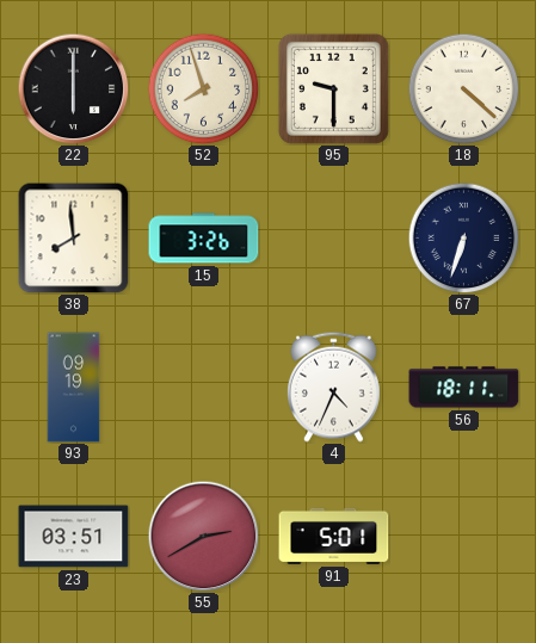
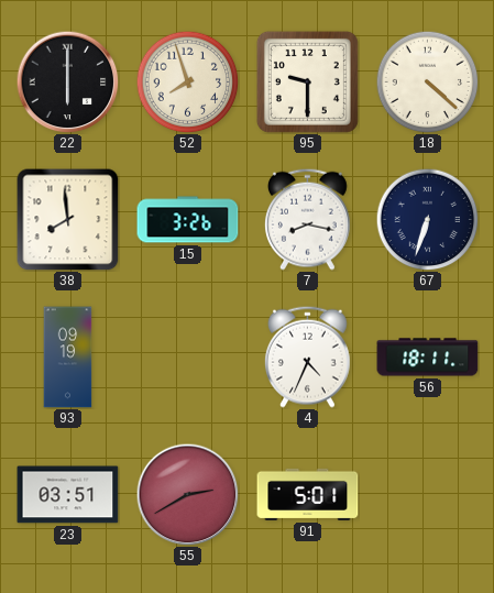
7: none -> 8:17
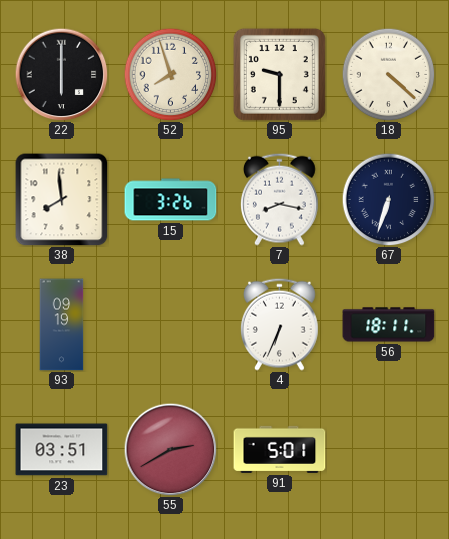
4: 4:34 -> 6:34
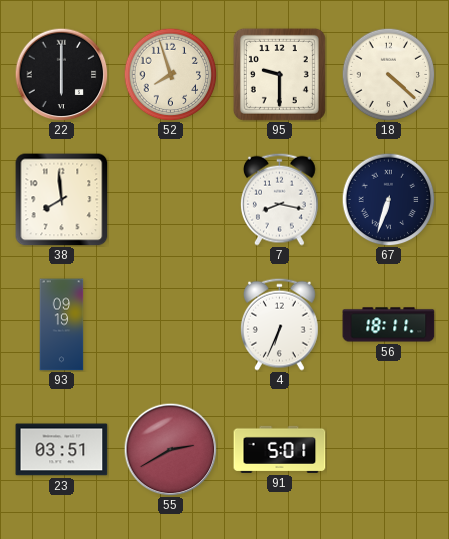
15: 3:26 -> none
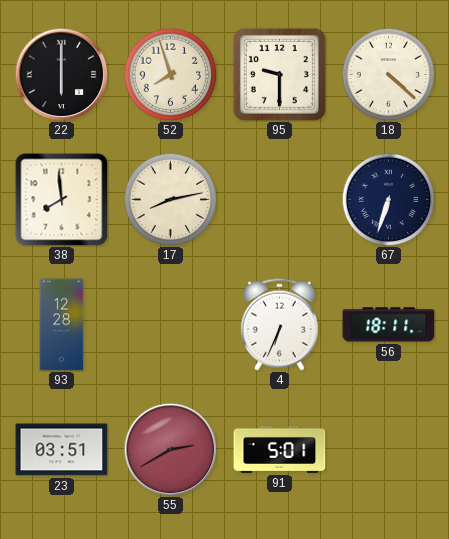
17: none -> 8:13
7: 8:17 -> none
93: 09:19 -> 12:28
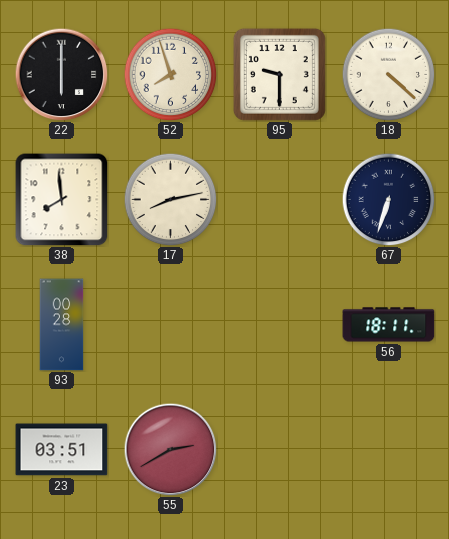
93: 12:28 -> 00:28
4: 6:34 -> none
91: 5:01 -> none
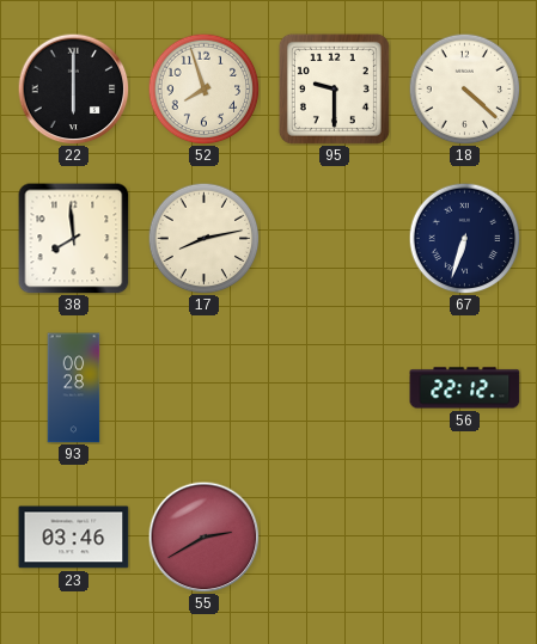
56: 18:11 -> 22:12
23: 03:51 -> 03:46
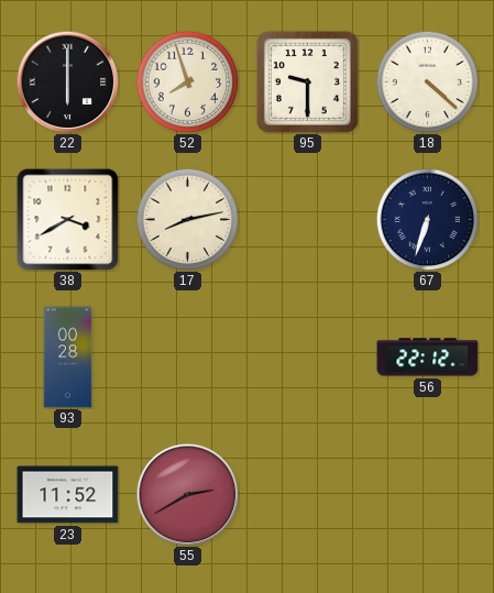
38: 7:59 -> 3:40
23: 03:46 -> 11:52
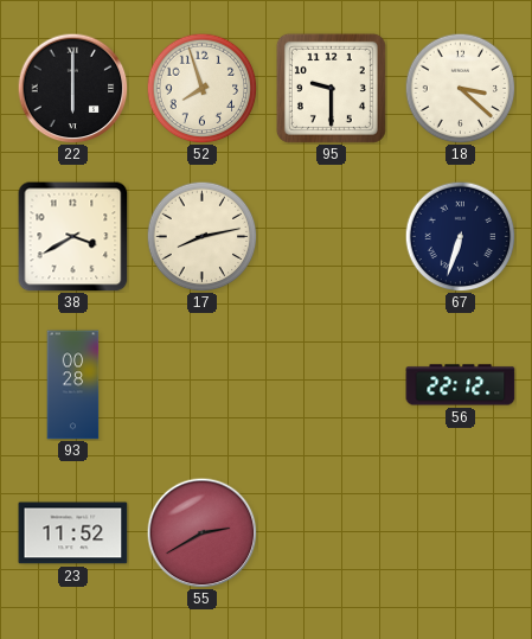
18: 4:22 -> 3:22
